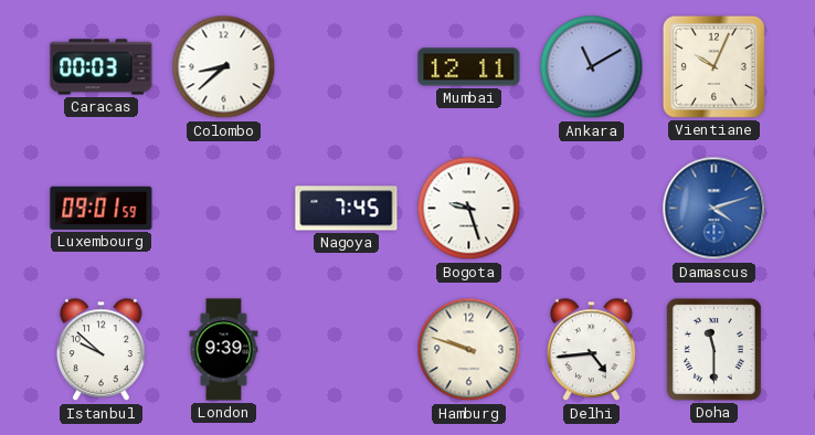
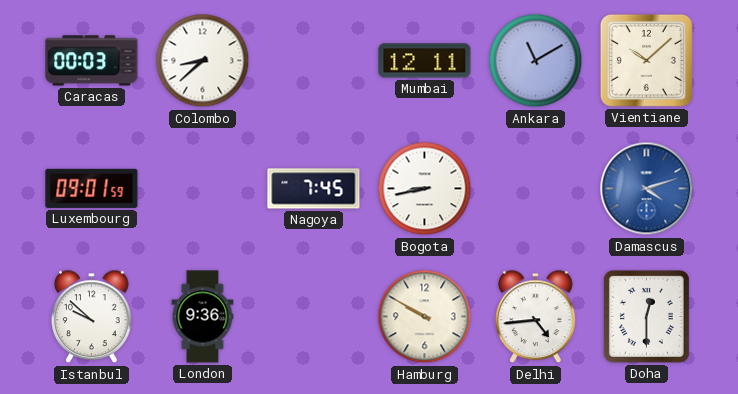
Vientiane: 10:04 -> 10:08
Bogota: 9:27 -> 8:43
London: 9:39 -> 9:36
Hamburg: 9:48 -> 9:50
Doha: 11:30 -> 12:30
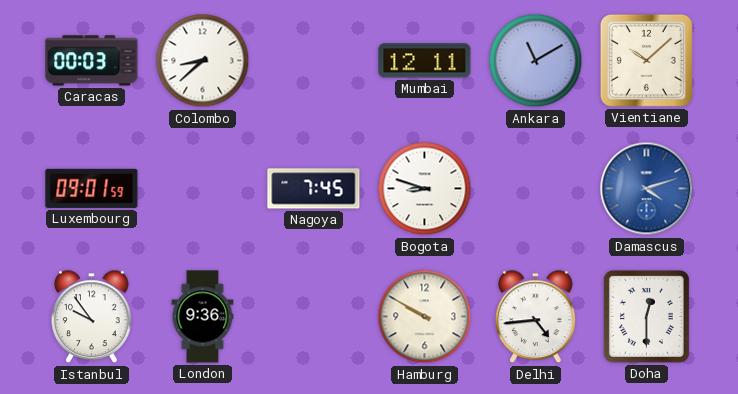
Bogota: 8:43 -> 8:48
Istanbul: 9:52 -> 9:54
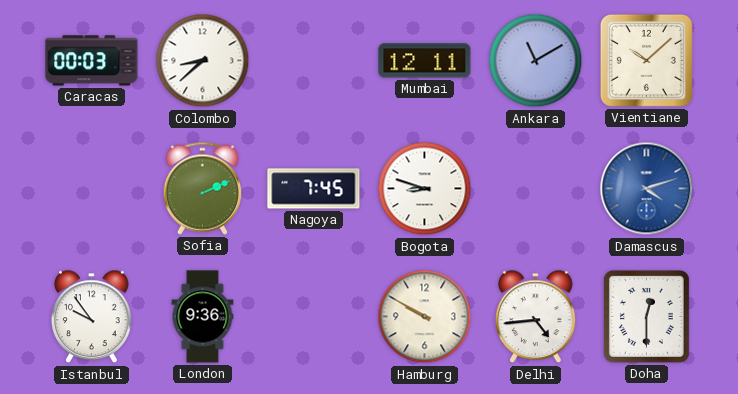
Luxembourg: 09:01 -> none
Sofia: none -> 2:11
